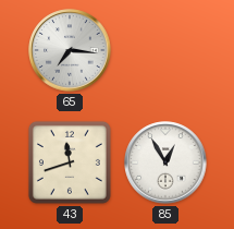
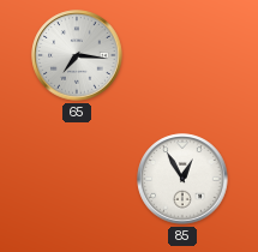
43: 11:42 -> none
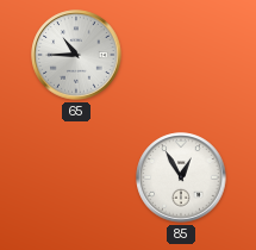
65: 7:16 -> 10:45
